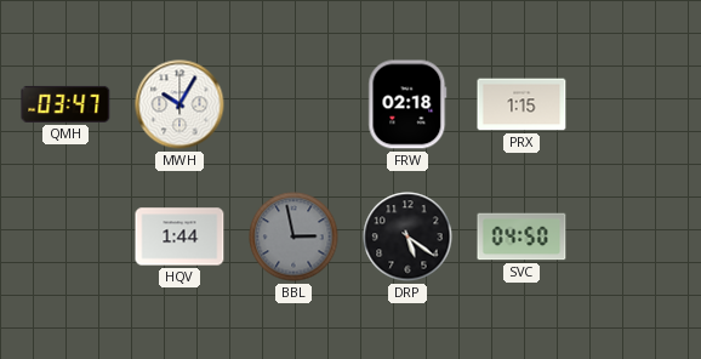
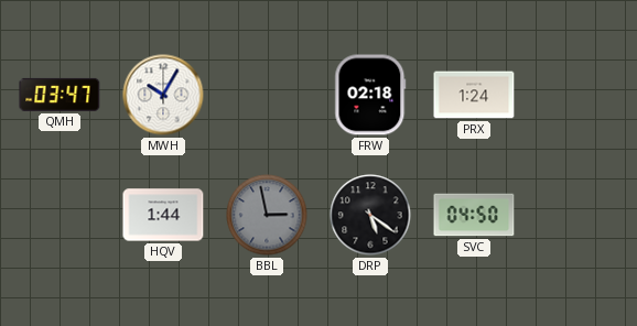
PRX: 1:15 -> 1:24
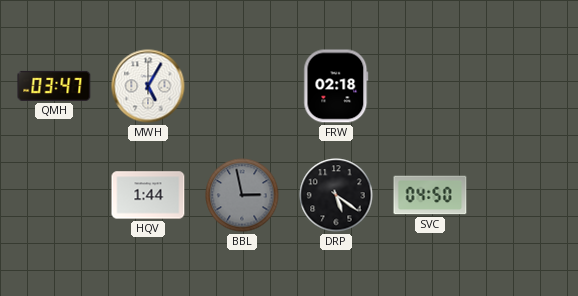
MWH: 10:05 -> 5:05
PRX: 1:24 -> none
